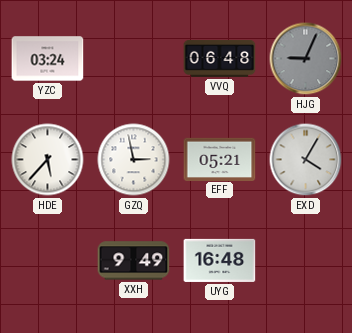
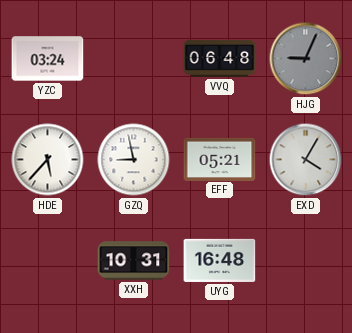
GZQ: 2:58 -> 8:58
XXH: 9:49 -> 10:31
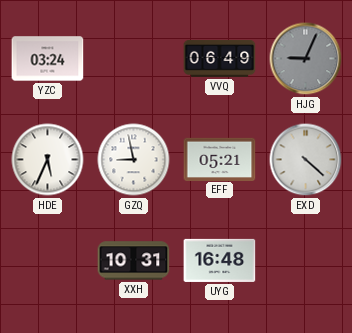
VVQ: 06:48 -> 06:49
HDE: 5:37 -> 5:34
EXD: 4:05 -> 4:22
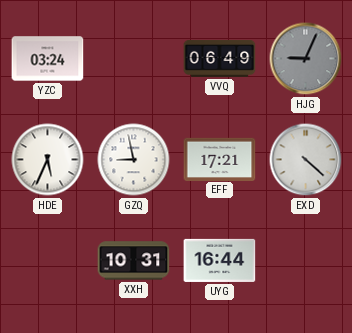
EFF: 05:21 -> 17:21
UYG: 16:48 -> 16:44
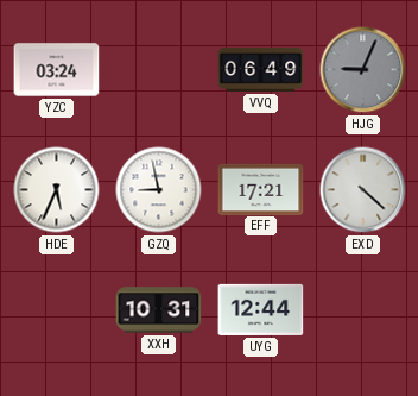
UYG: 16:44 -> 12:44
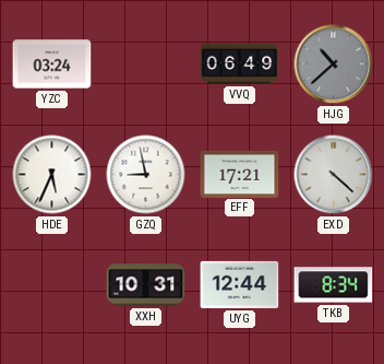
HJG: 9:04 -> 10:38
TKB: none -> 8:34
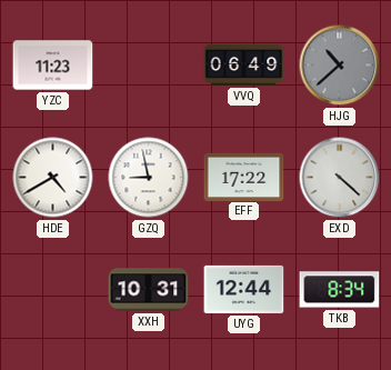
YZC: 03:24 -> 11:23
HDE: 5:34 -> 4:40
EFF: 17:21 -> 17:22
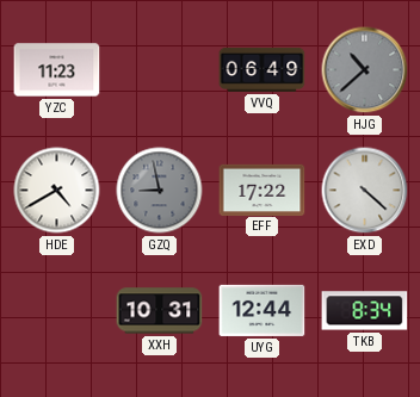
GZQ dial: white -> grey
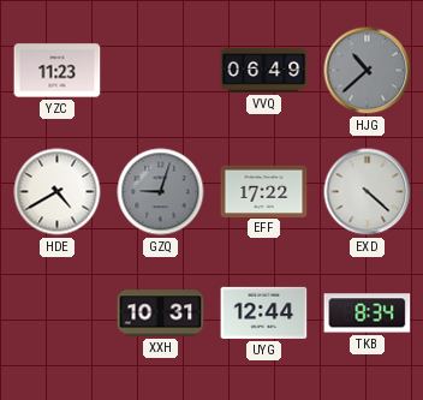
GZQ: 8:58 -> 9:03
